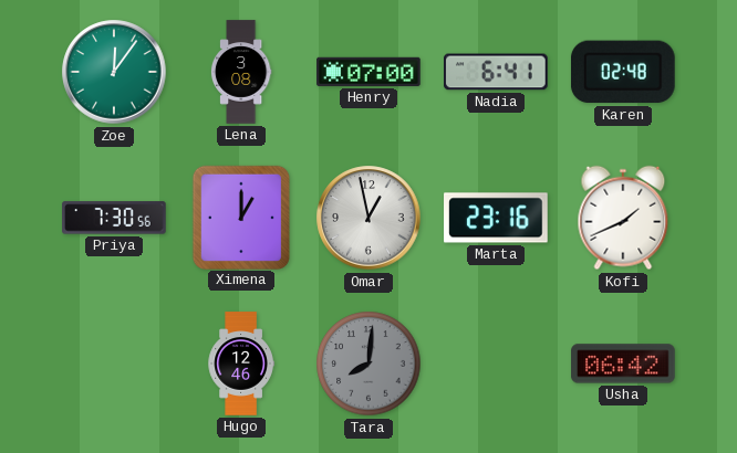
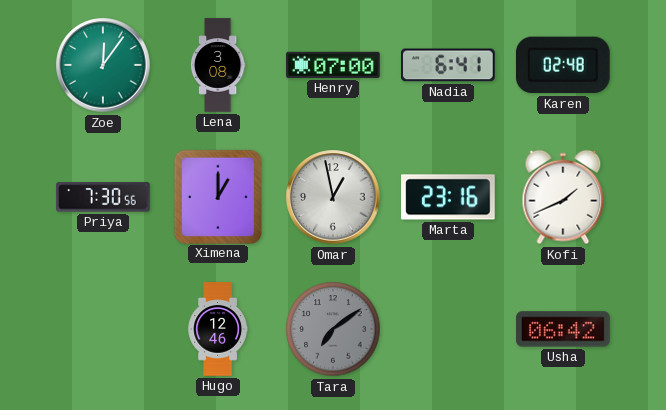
Tara: 8:01 -> 7:09
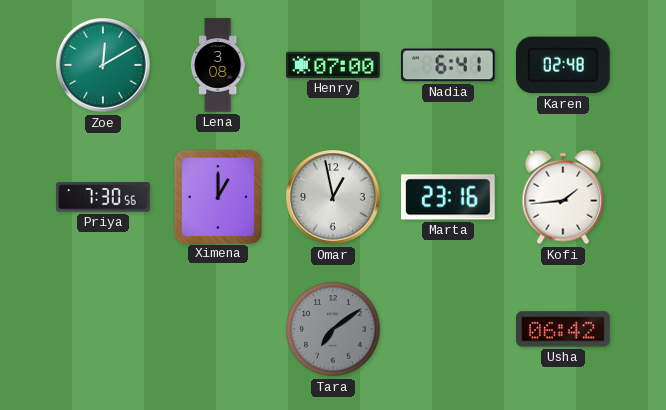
Zoe: 12:06 -> 12:10
Kofi: 1:41 -> 1:44
Hugo: 12:46 -> none
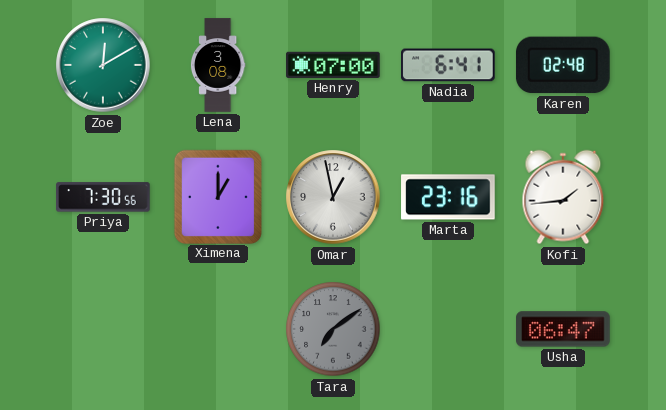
Usha: 06:42 -> 06:47
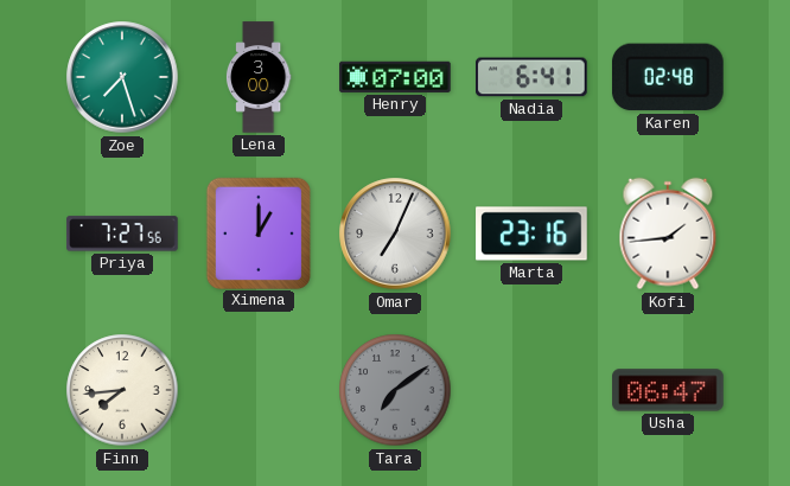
Zoe: 12:10 -> 7:27
Lena: 3:08 -> 3:00
Priya: 7:30 -> 7:27
Omar: 12:58 -> 7:04
Finn: none -> 7:44
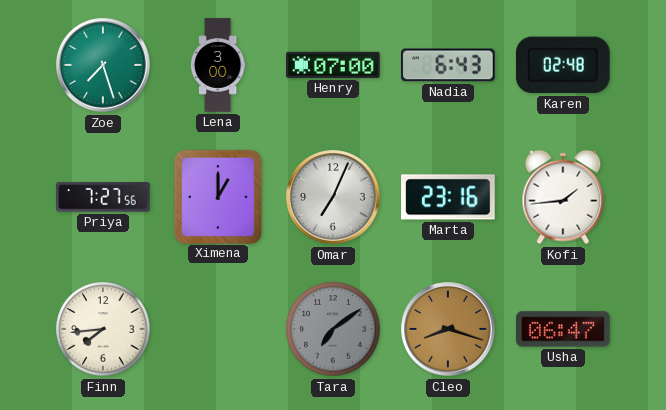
Nadia: 6:41 -> 6:43
Cleo: none -> 8:18
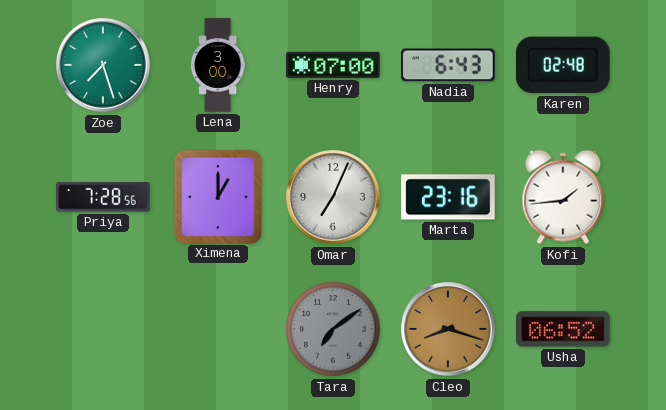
Priya: 7:27 -> 7:28
Finn: 7:44 -> none
Usha: 06:47 -> 06:52
